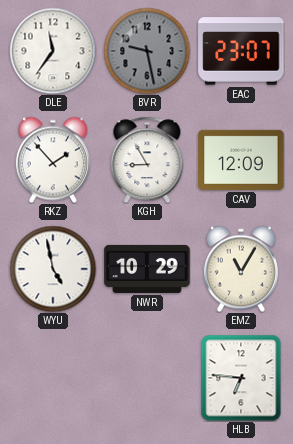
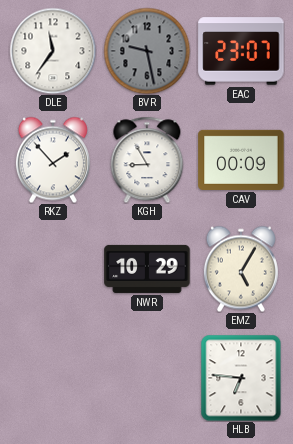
CAV: 12:09 -> 00:09
WYU: 4:58 -> none
EMZ: 11:05 -> 5:05
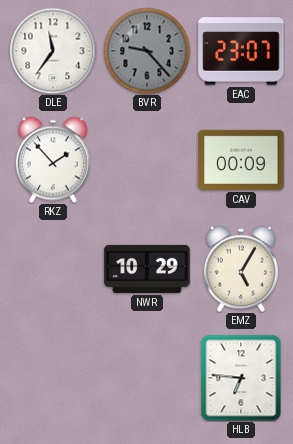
BVR: 9:28 -> 9:23
KGH: 8:55 -> none
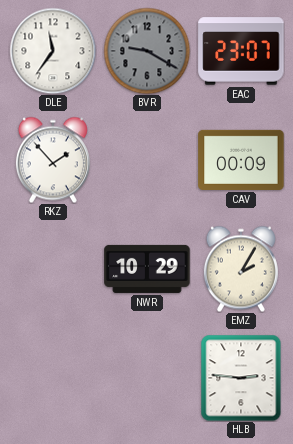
BVR: 9:23 -> 9:20
EMZ: 5:05 -> 2:05
HLB: 6:46 -> 2:46
